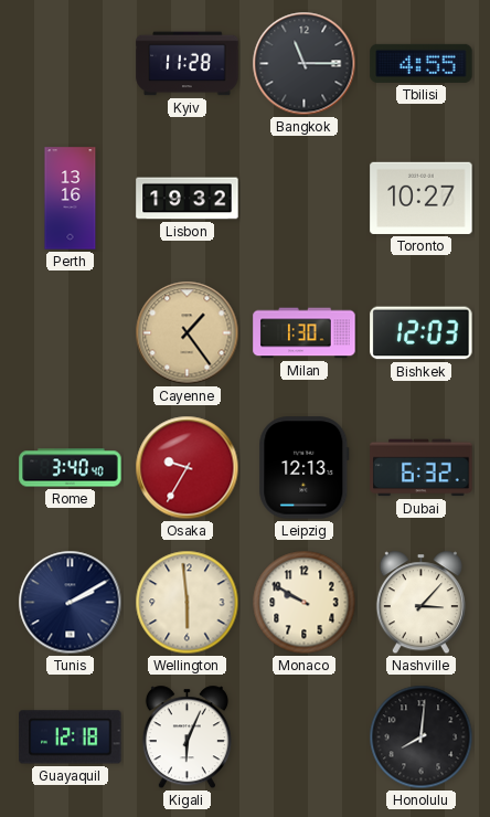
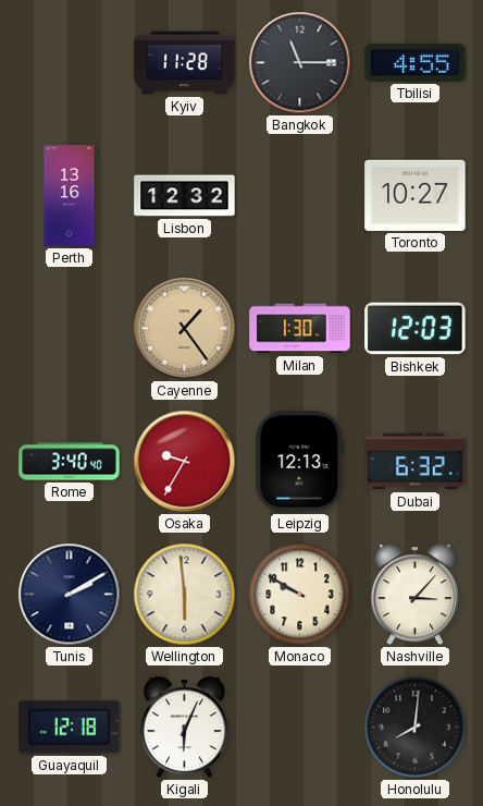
Lisbon: 19:32 -> 12:32
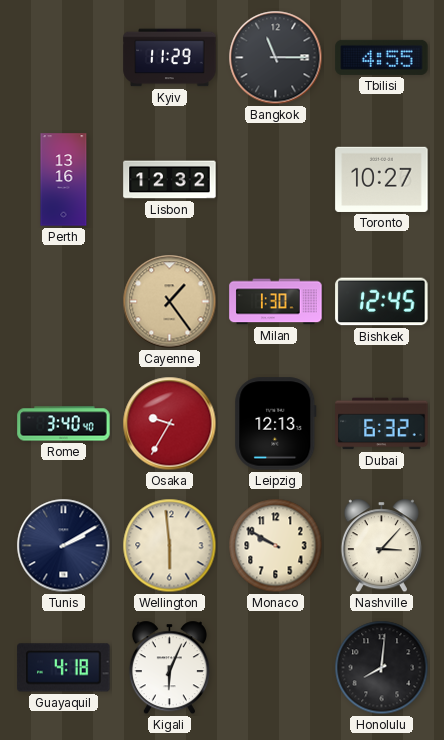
Kyiv: 11:28 -> 11:29
Bishkek: 12:03 -> 12:45
Guayaquil: 12:18 -> 4:18
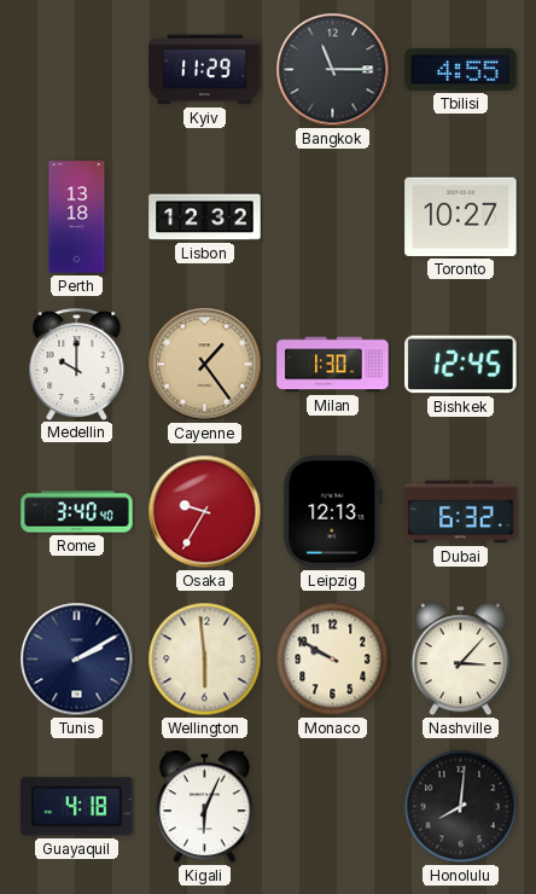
Perth: 13:16 -> 13:18
Medellin: none -> 10:00
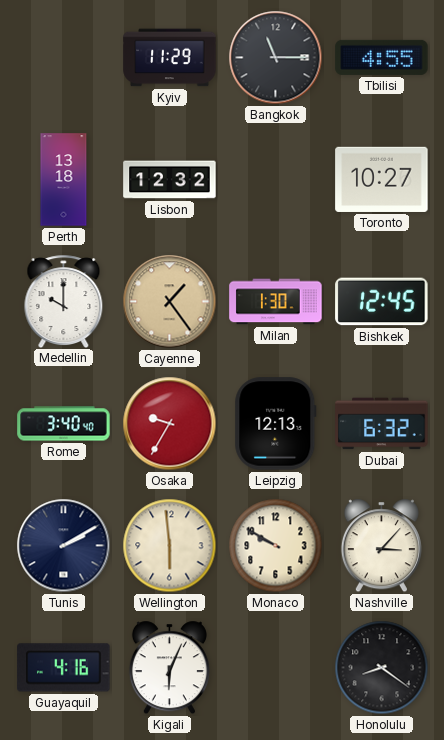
Guayaquil: 4:18 -> 4:16
Honolulu: 8:01 -> 8:21
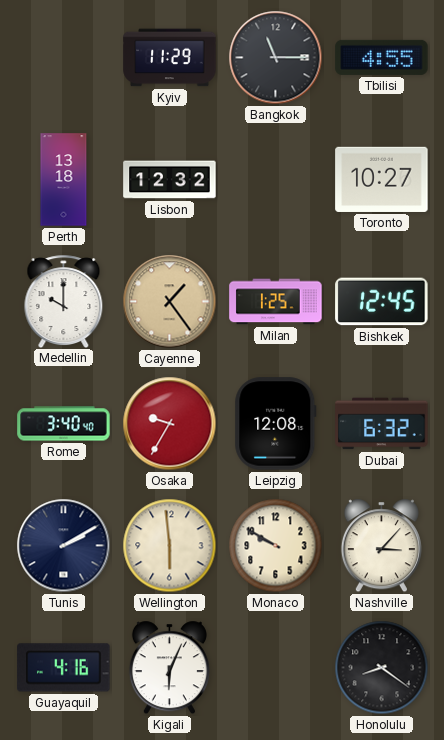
Milan: 1:30 -> 1:25
Leipzig: 12:13 -> 12:08
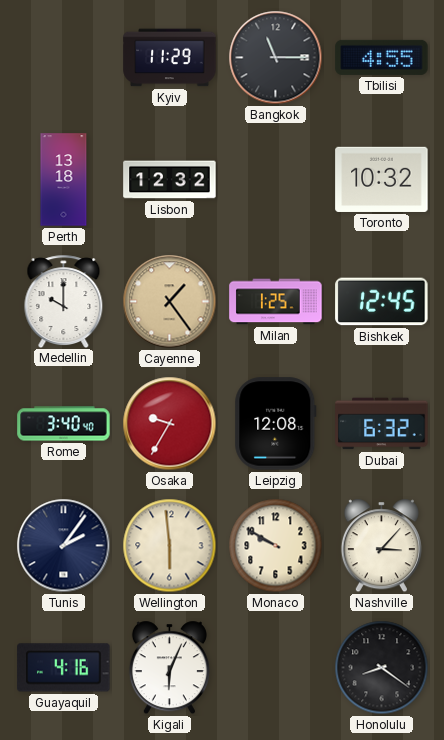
Toronto: 10:27 -> 10:32
Tunis: 2:10 -> 2:06
